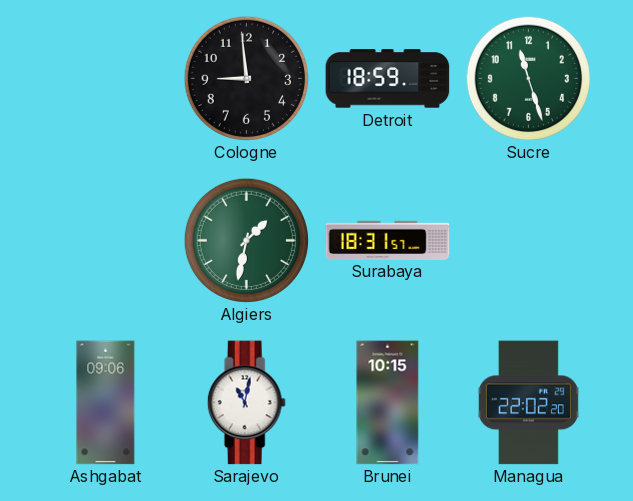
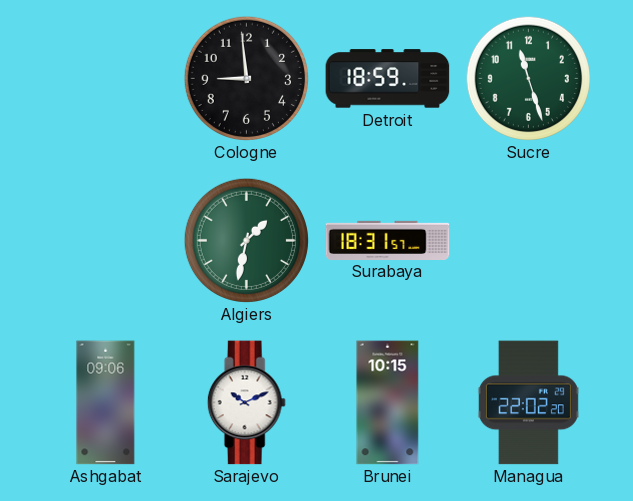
Sarajevo: 11:02 -> 10:11
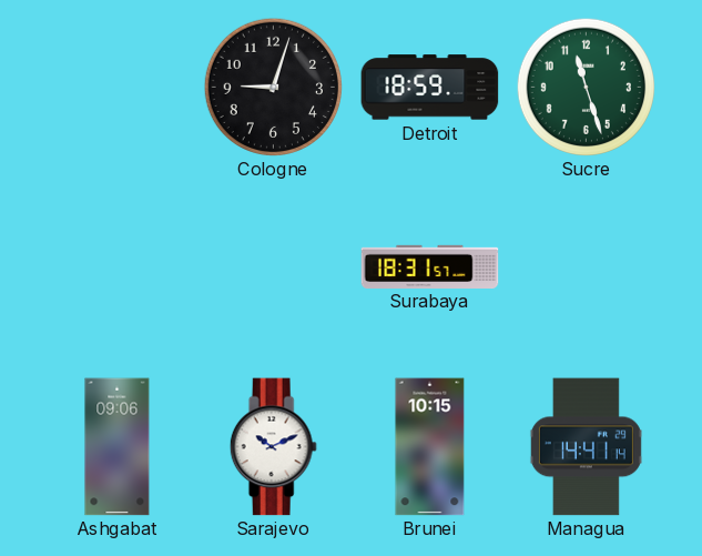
Cologne: 8:59 -> 9:03
Algiers: 1:32 -> none
Managua: 22:02 -> 14:41
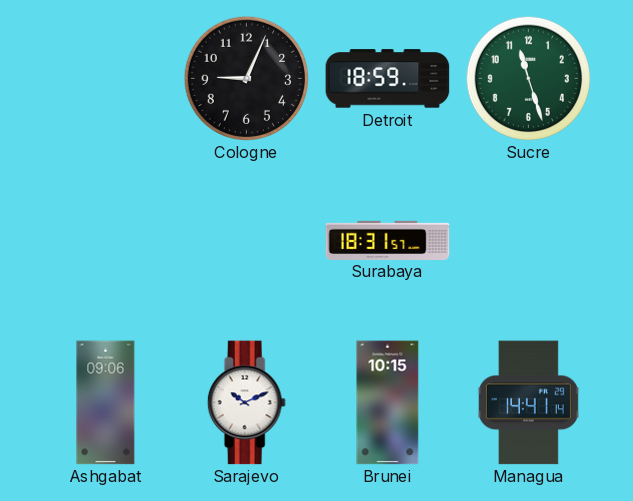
Cologne: 9:03 -> 9:04
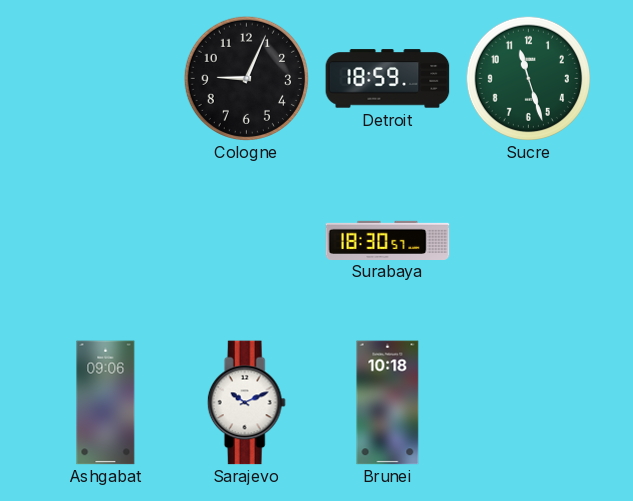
Surabaya: 18:31 -> 18:30
Brunei: 10:15 -> 10:18
Managua: 14:41 -> none
